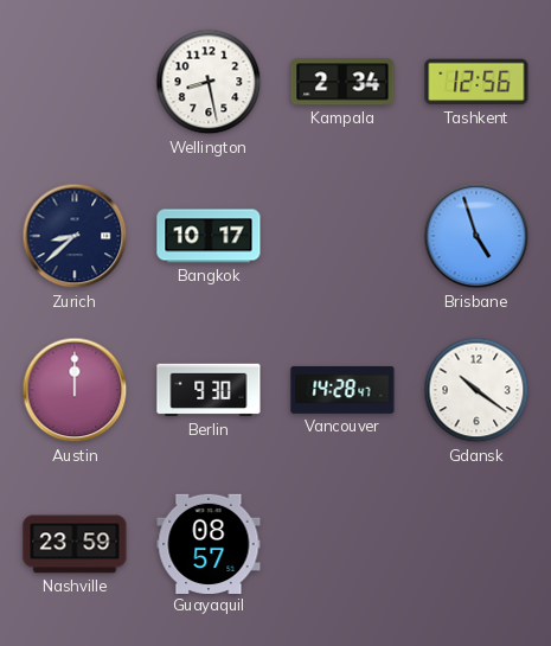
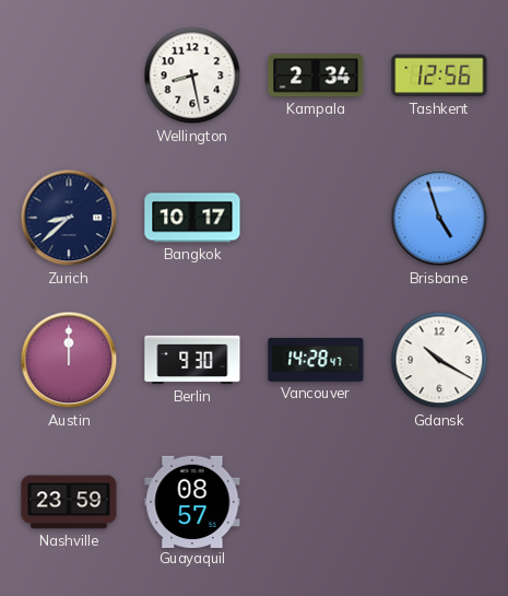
Gdansk: 10:21 -> 10:20
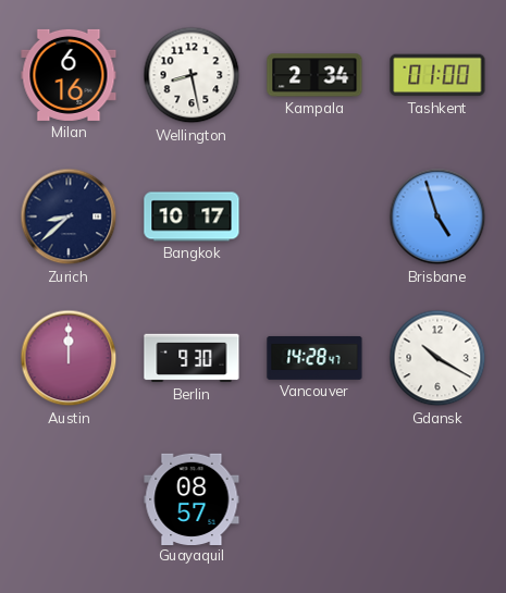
Milan: none -> 6:16
Tashkent: 12:56 -> 01:00
Nashville: 23:59 -> none
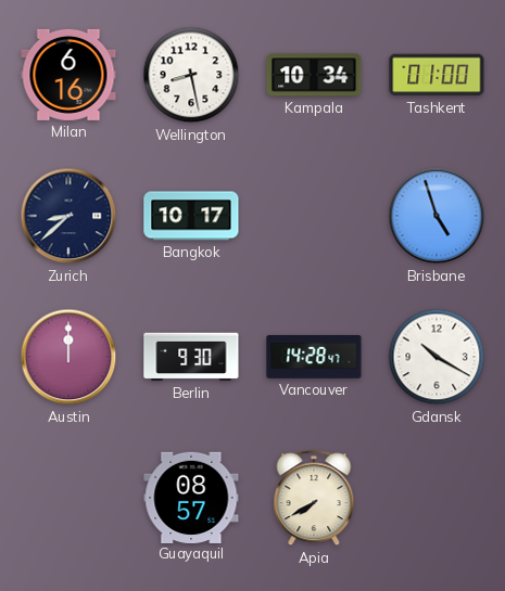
Kampala: 2:34 -> 10:34
Apia: none -> 7:40
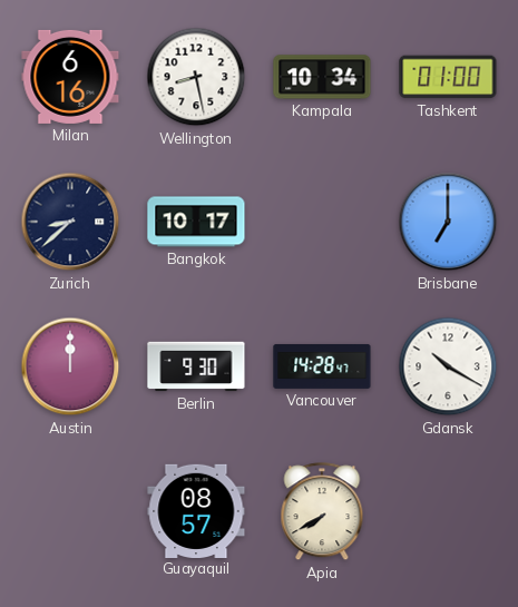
Brisbane: 4:57 -> 7:00
